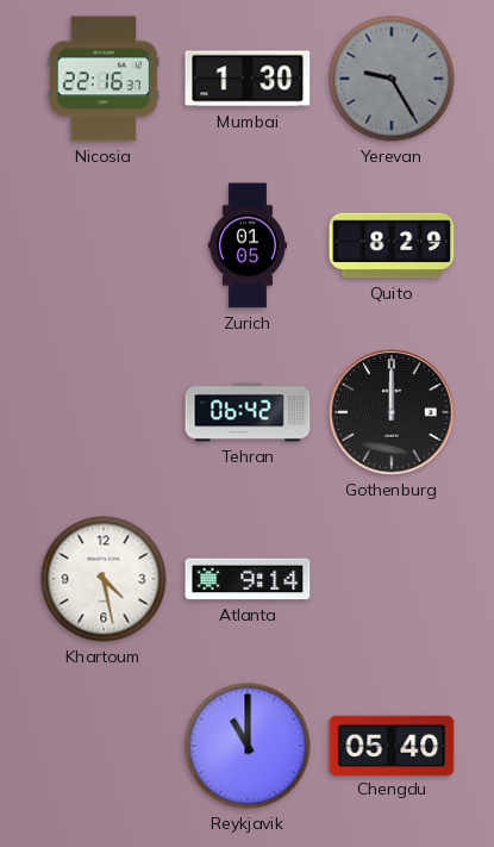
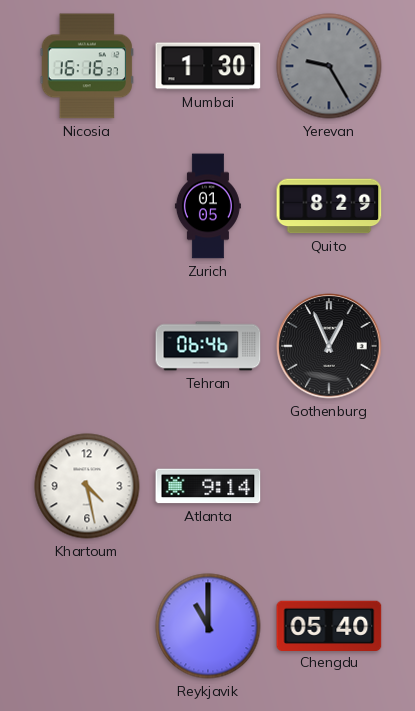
Nicosia: 22:16 -> 16:16
Tehran: 06:42 -> 06:46
Gothenburg: 12:00 -> 12:56
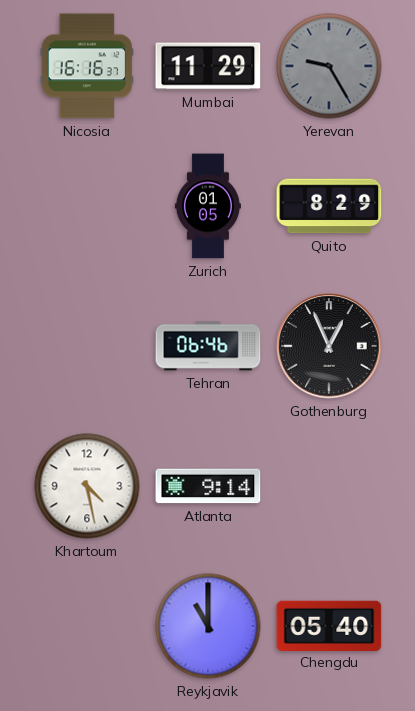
Mumbai: 1:30 -> 11:29
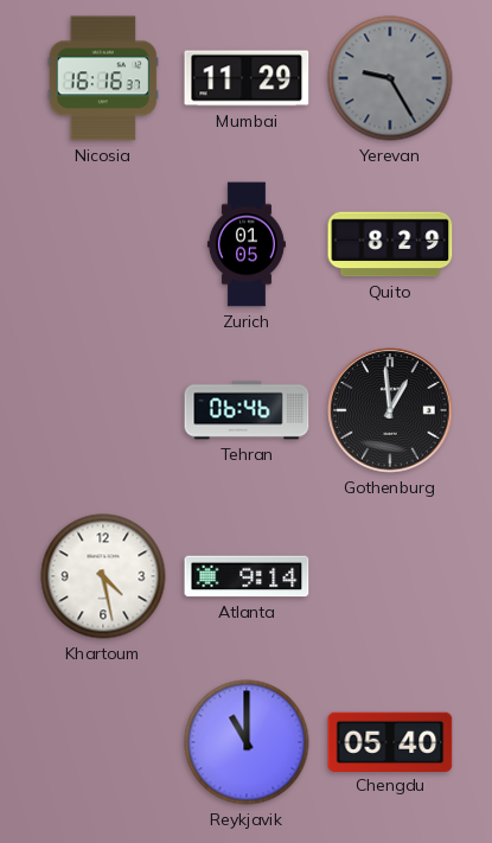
Gothenburg: 12:56 -> 12:59
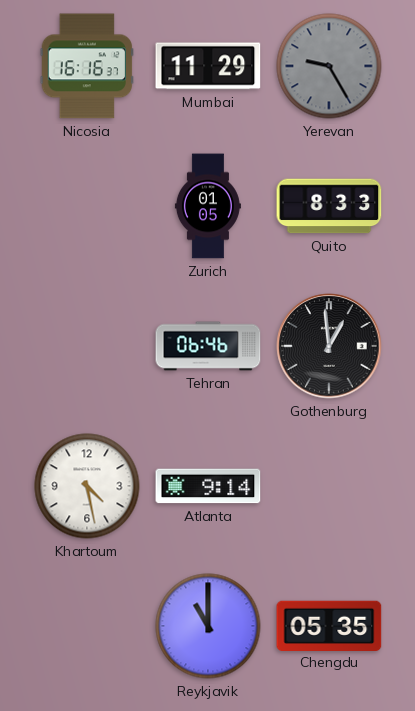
Quito: 8:29 -> 8:33
Chengdu: 05:40 -> 05:35
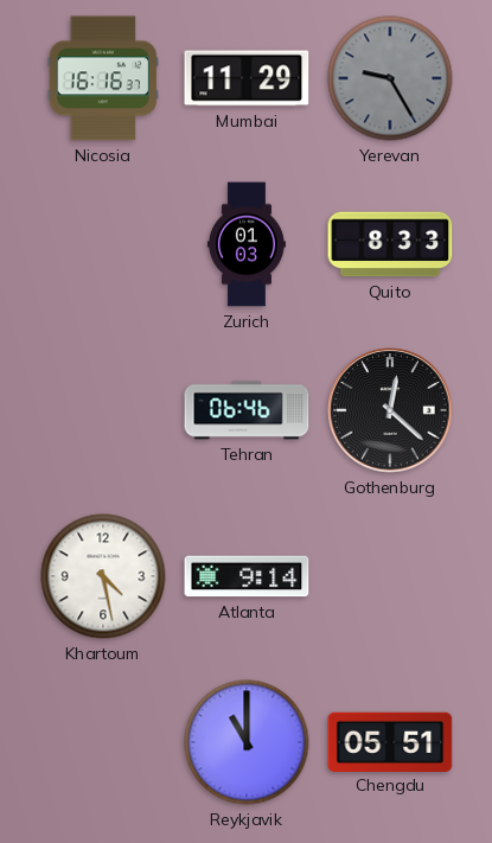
Zurich: 01:05 -> 01:03
Gothenburg: 12:59 -> 12:22
Chengdu: 05:35 -> 05:51
